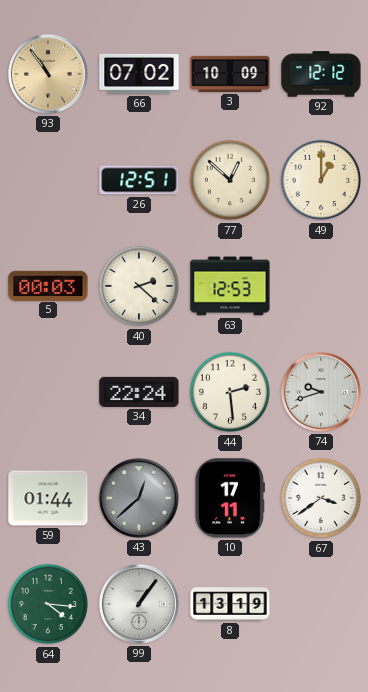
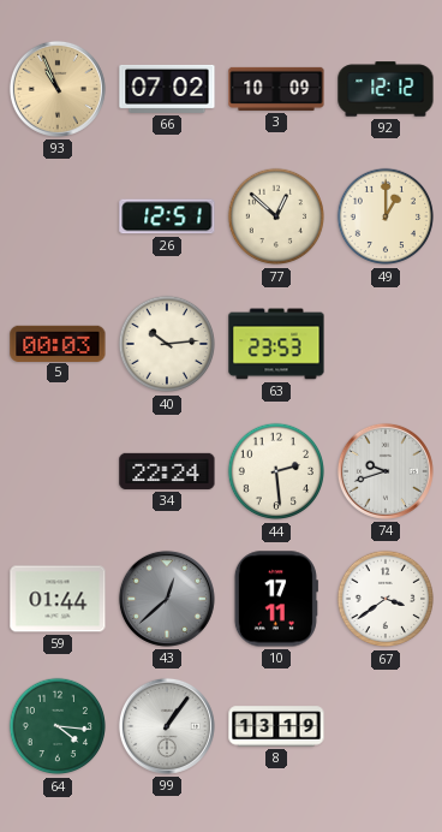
93: 10:54 -> 10:56
40: 2:22 -> 10:14
63: 12:53 -> 23:53
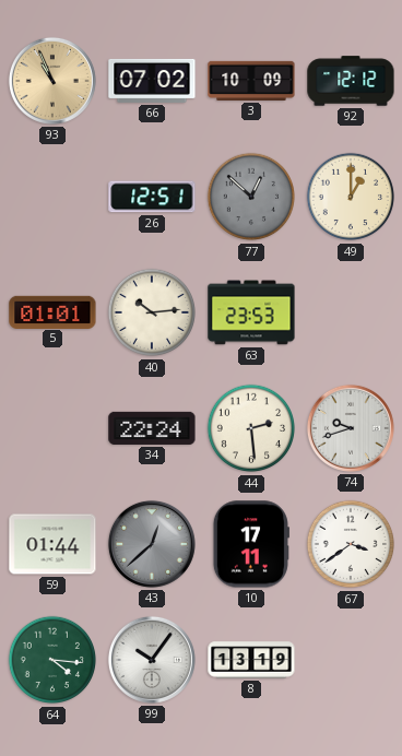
77 dial: cream -> grey
5: 00:03 -> 01:01
99: 1:06 -> 10:06
